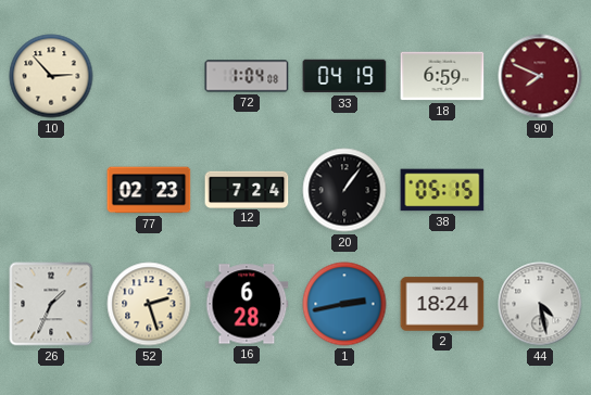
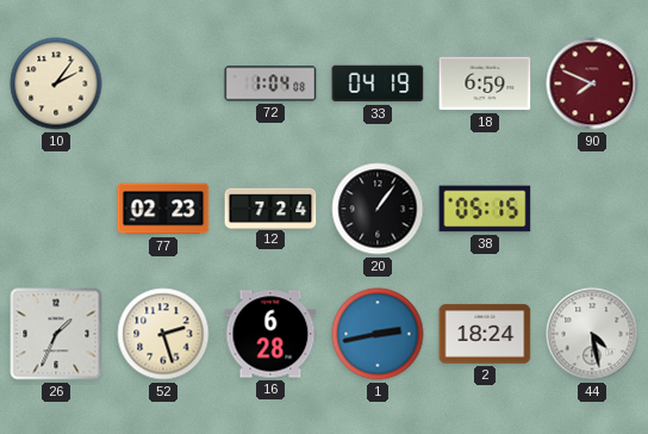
10: 2:53 -> 2:06
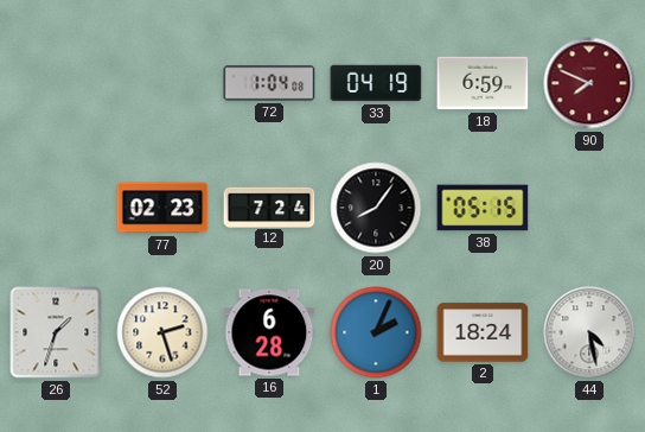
10: 2:06 -> none
20: 1:06 -> 8:06
26: 1:34 -> 1:33
1: 2:43 -> 2:04
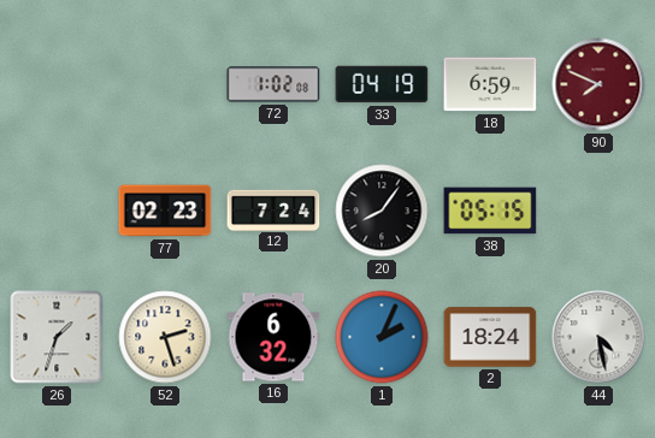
72: 1:04 -> 1:02
16: 6:28 -> 6:32
